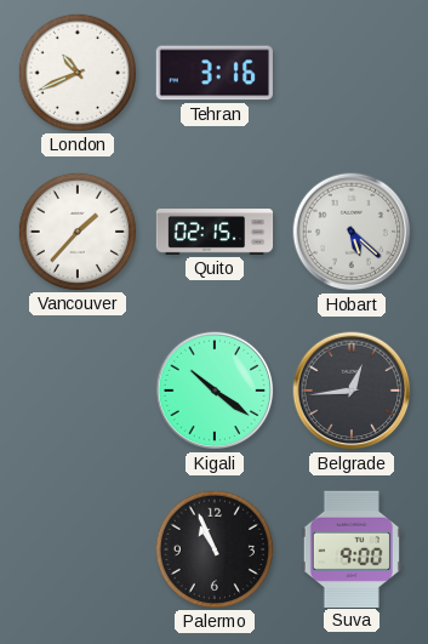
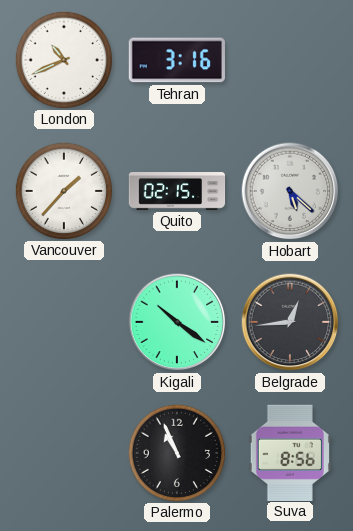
Suva: 9:00 -> 8:56
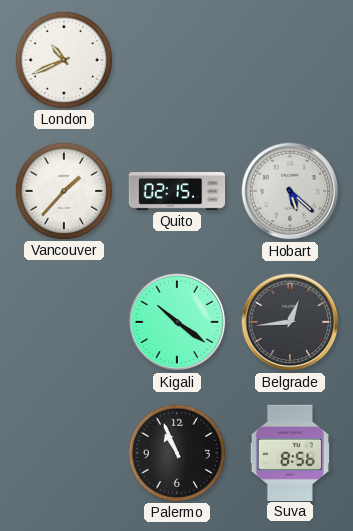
Tehran: 3:16 -> none
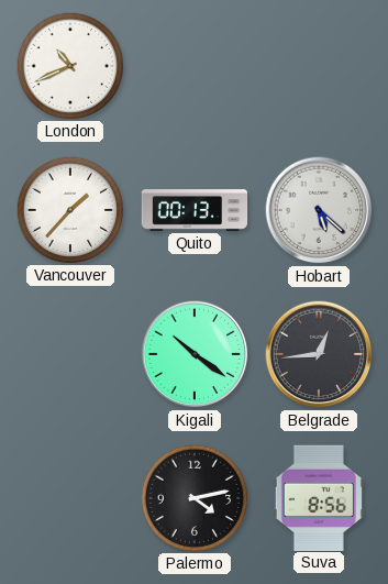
Quito: 02:15 -> 00:13
Palermo: 10:56 -> 4:13
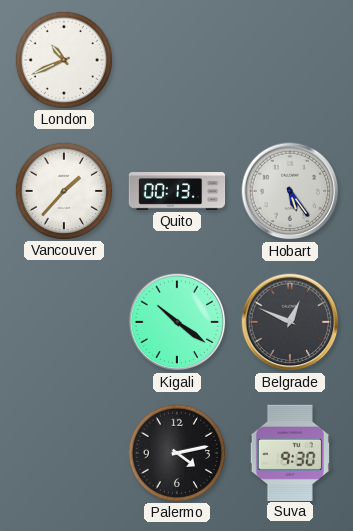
Hobart: 5:22 -> 5:24
Belgrade: 12:44 -> 12:49
Suva: 8:56 -> 9:30
